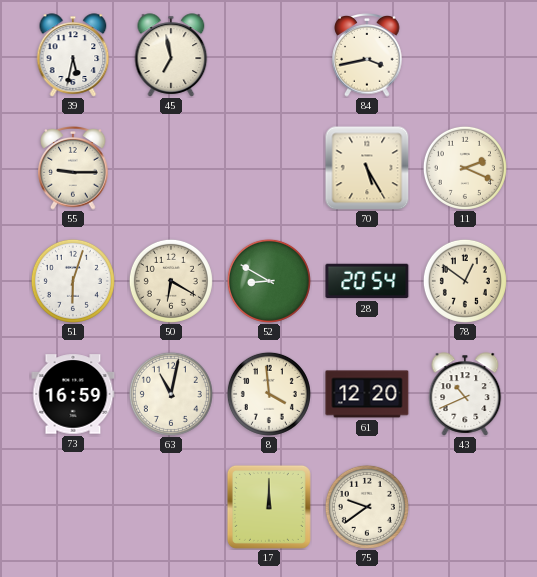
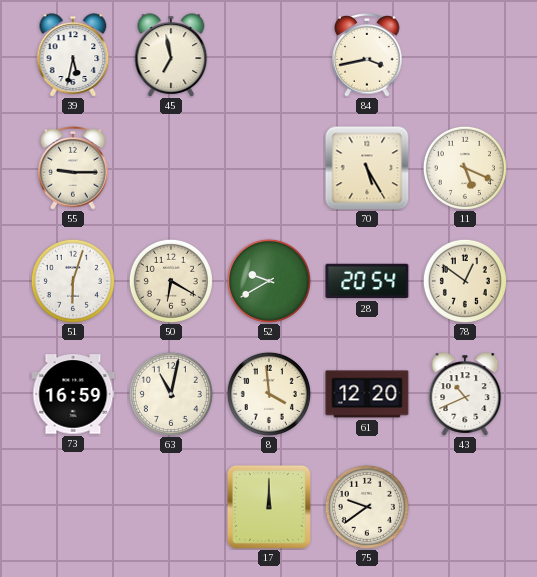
11: 2:19 -> 5:19
52: 8:50 -> 9:40
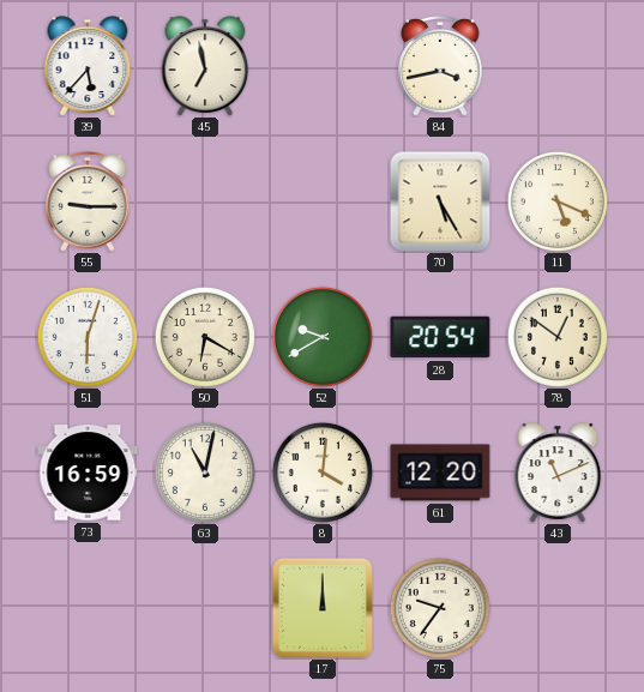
39: 5:32 -> 5:37
8: 3:59 -> 4:01
43: 10:41 -> 11:11
75: 9:39 -> 9:36
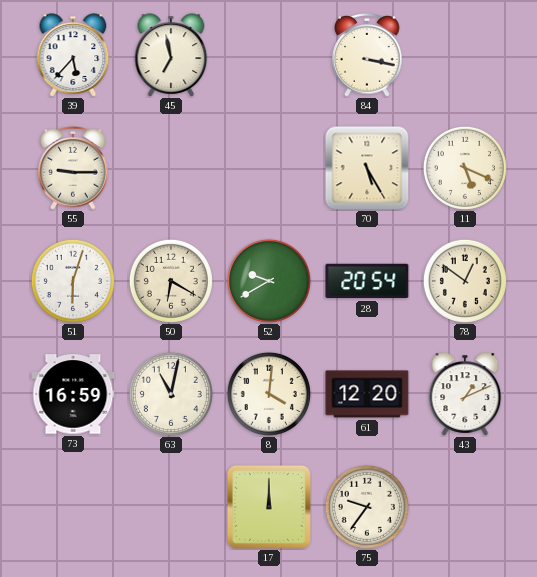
84: 3:43 -> 3:17
43: 11:11 -> 1:11
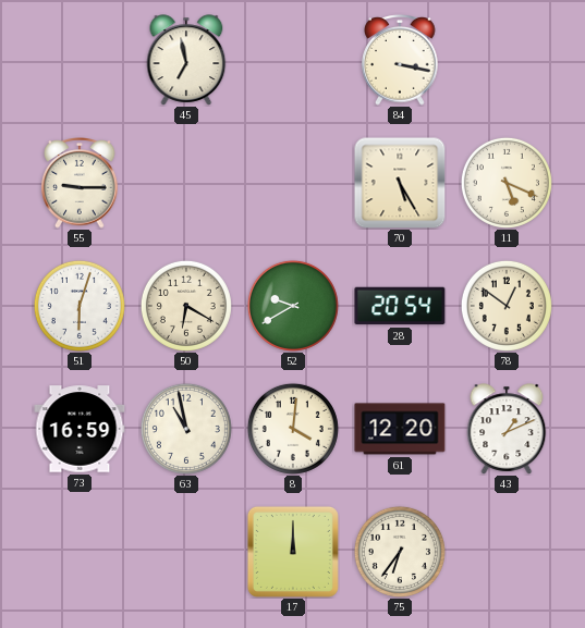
39: 5:37 -> none
63: 11:02 -> 10:58
75: 9:36 -> 6:36
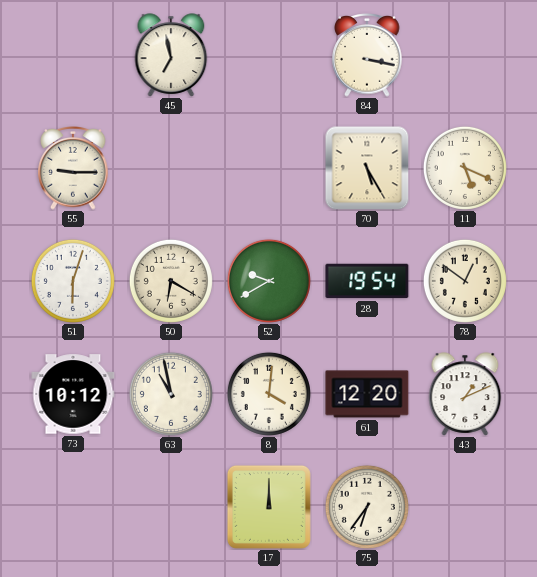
28: 20:54 -> 19:54
73: 16:59 -> 10:12
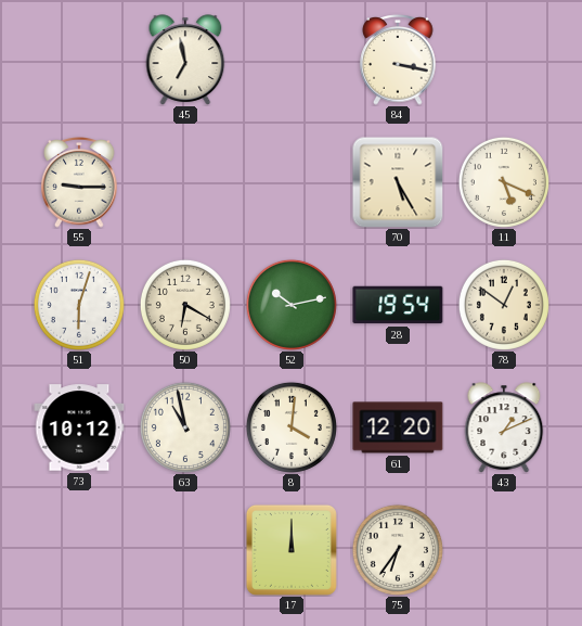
52: 9:40 -> 10:13
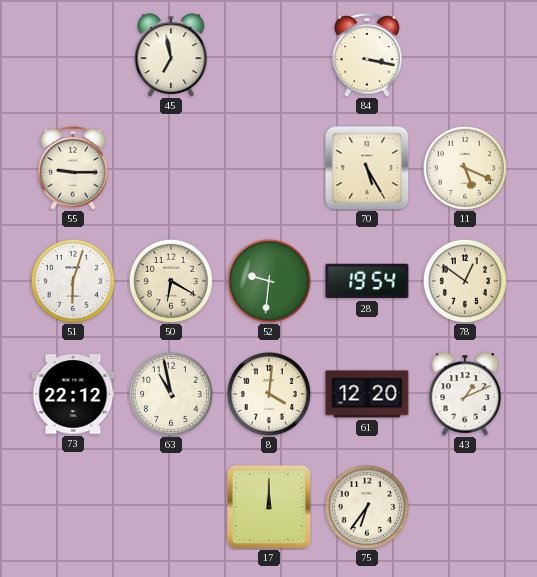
52: 10:13 -> 9:31
73: 10:12 -> 22:12
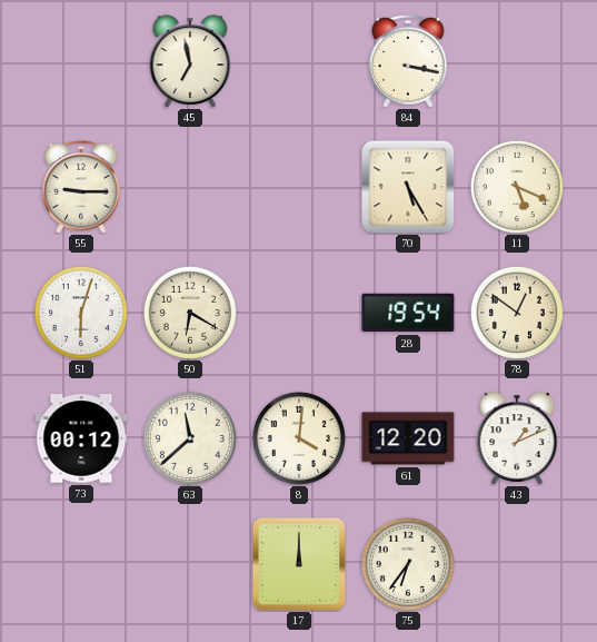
52: 9:31 -> none
73: 22:12 -> 00:12
63: 10:58 -> 11:38
